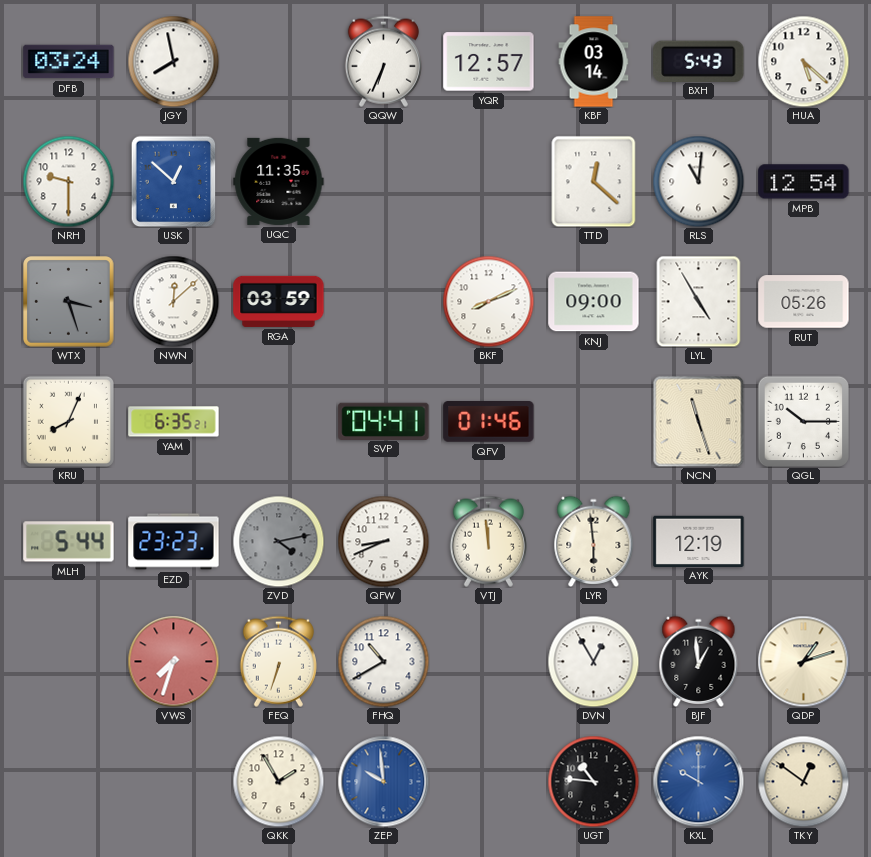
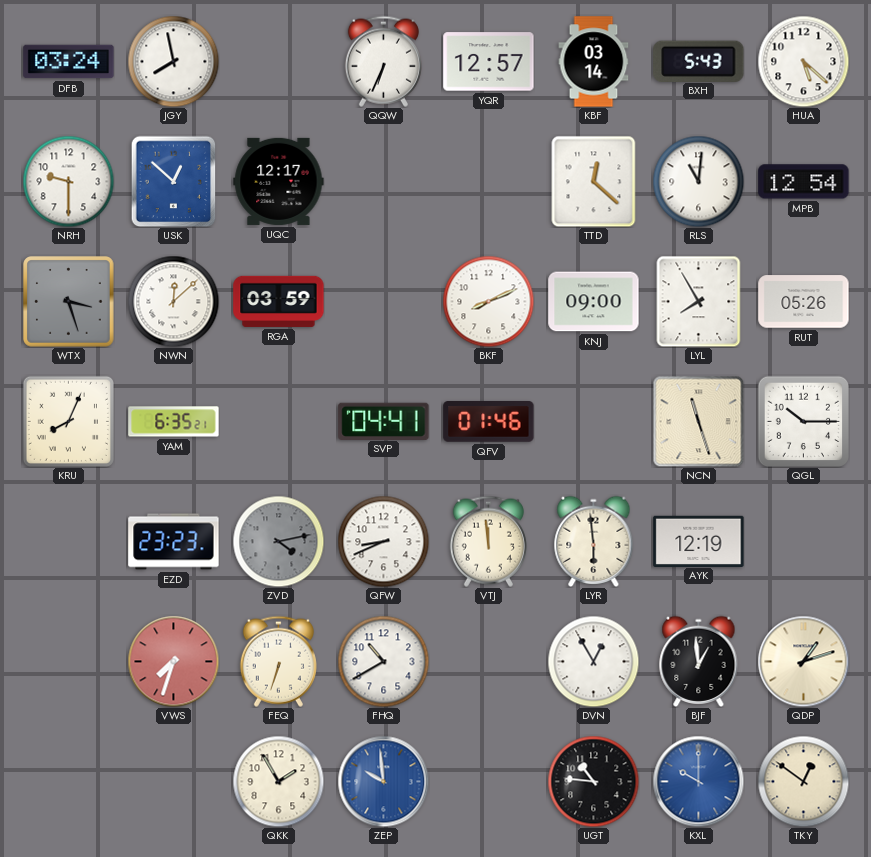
UQC: 11:35 -> 12:17
LYL: 4:55 -> 7:55
MLH: 5:44 -> none
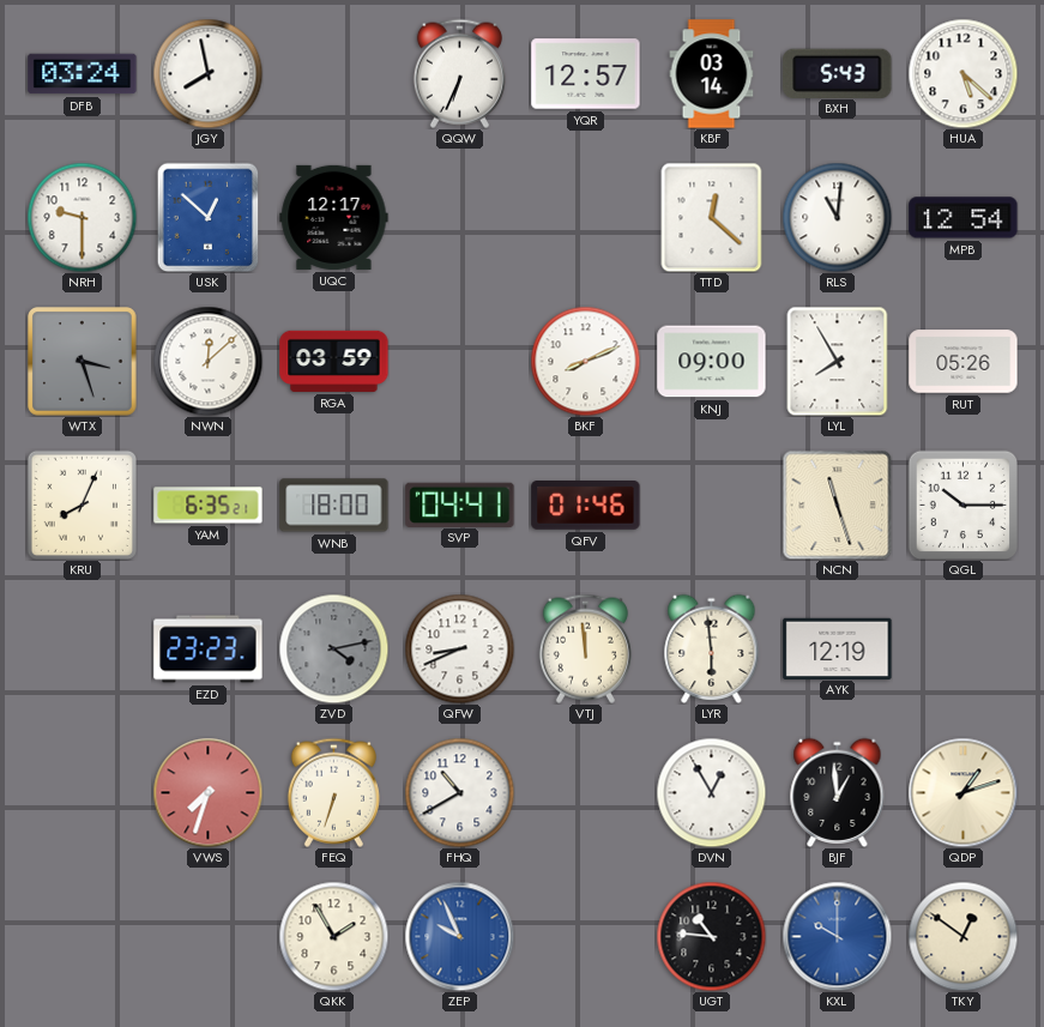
WNB: none -> 18:00
ZEP: 9:59 -> 9:56
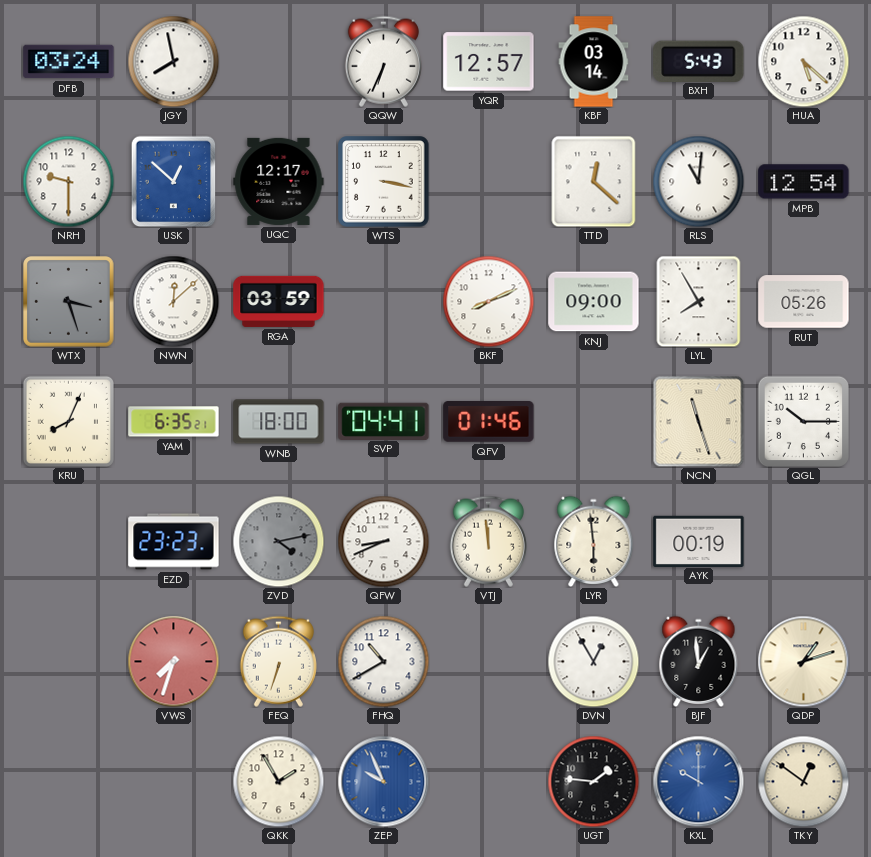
WTS: none -> 3:17
AYK: 12:19 -> 00:19
UGT: 10:46 -> 1:46
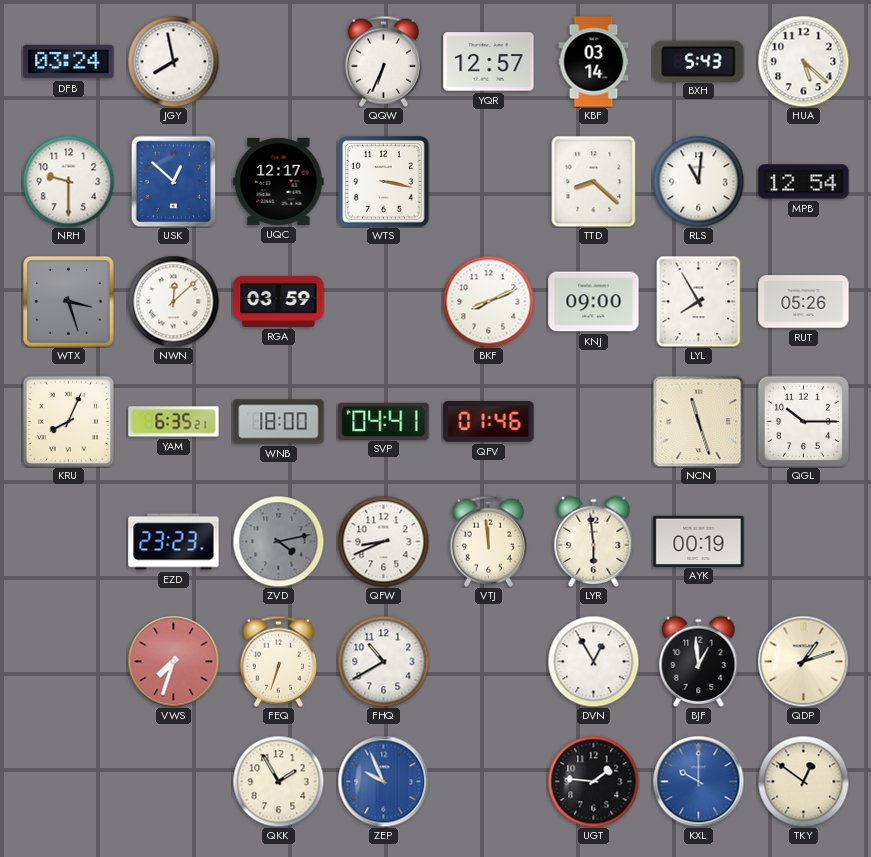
TTD: 12:22 -> 8:22
